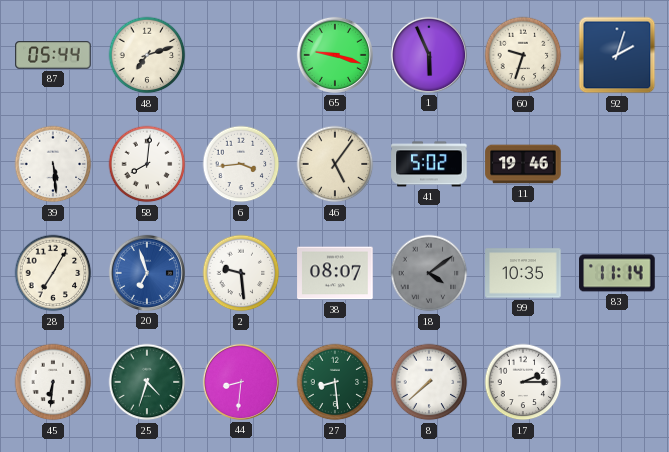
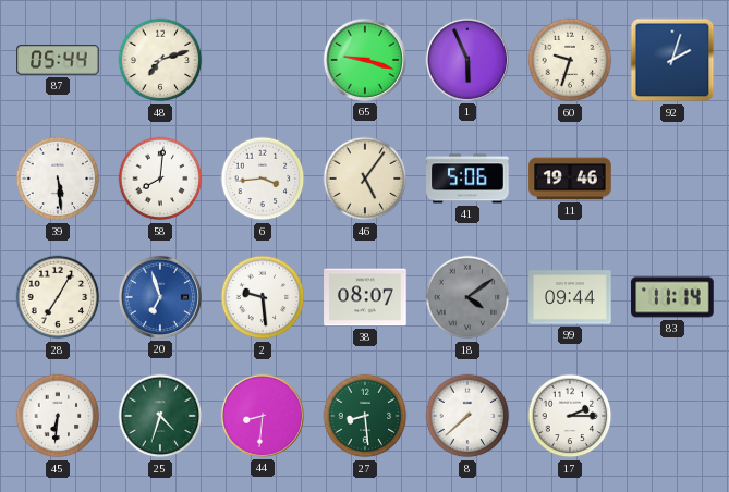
41: 5:02 -> 5:06
99: 10:35 -> 09:44
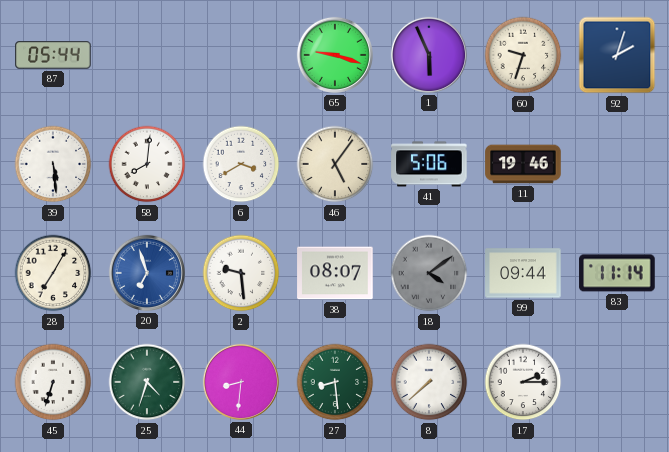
48: 7:12 -> none
6: 3:44 -> 3:40
45: 6:31 -> 6:33
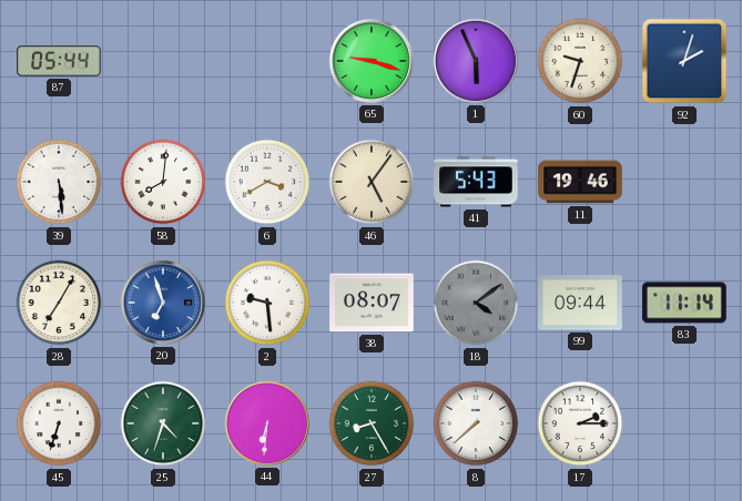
41: 5:06 -> 5:43
44: 8:31 -> 6:31
27: 8:29 -> 8:25
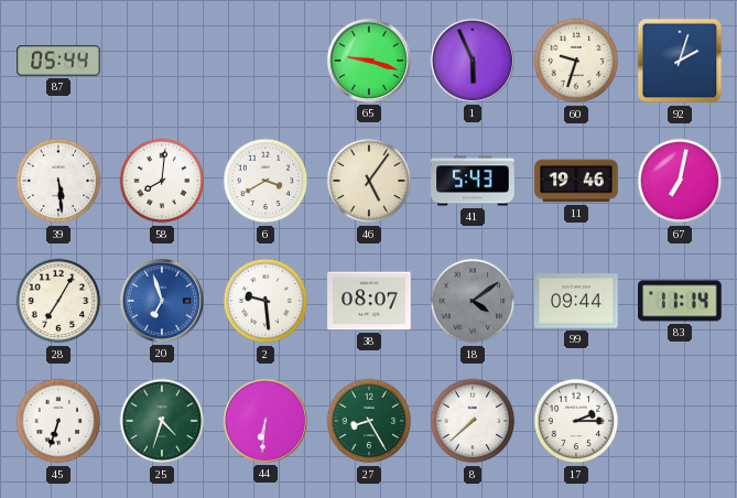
67: none -> 7:02
